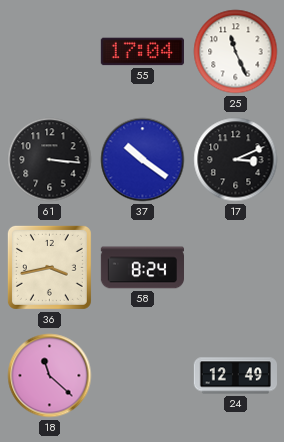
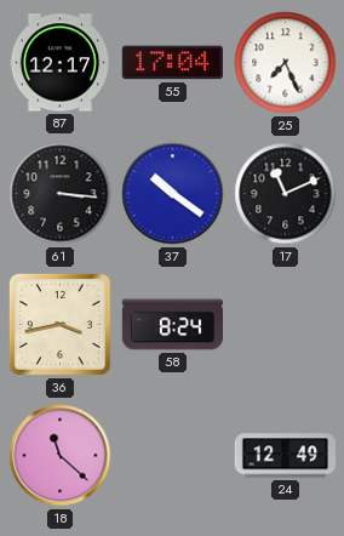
87: none -> 12:17
25: 11:26 -> 7:26
17: 3:11 -> 11:11
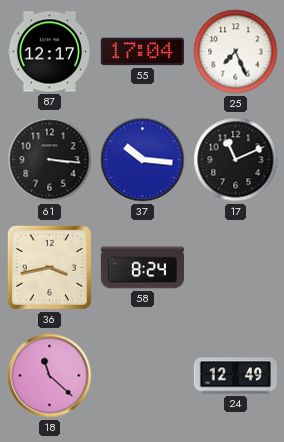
37: 10:21 -> 10:16
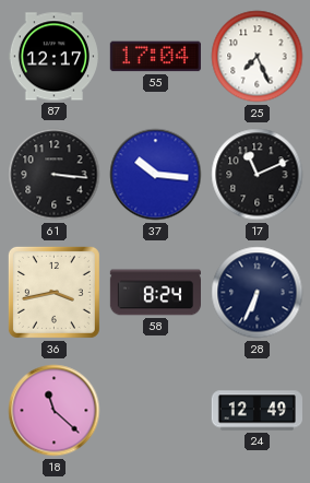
28: none -> 6:34
